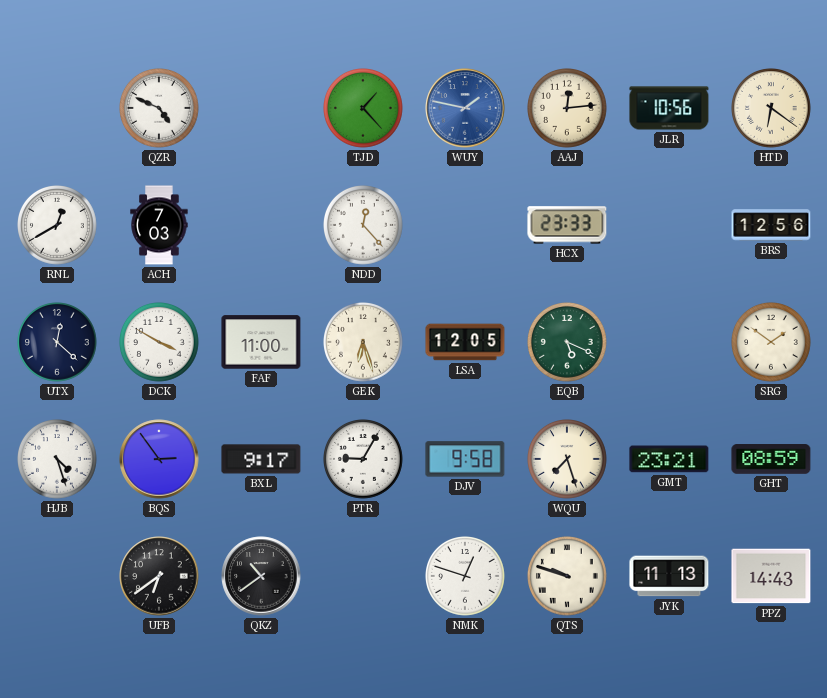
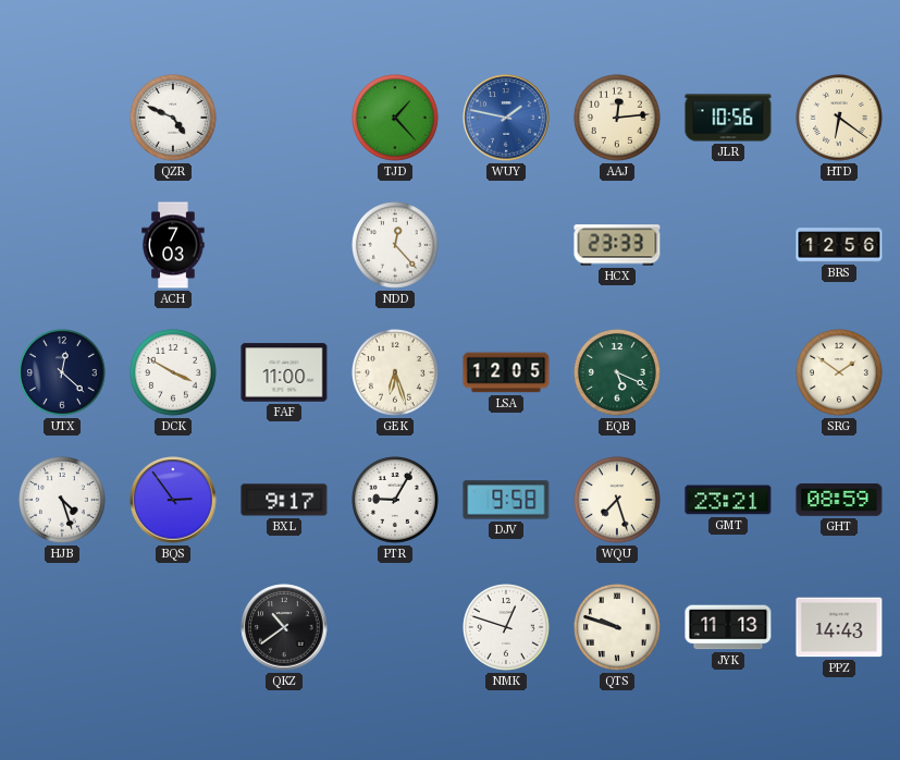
RNL: 12:40 -> none
UFB: 6:39 -> none
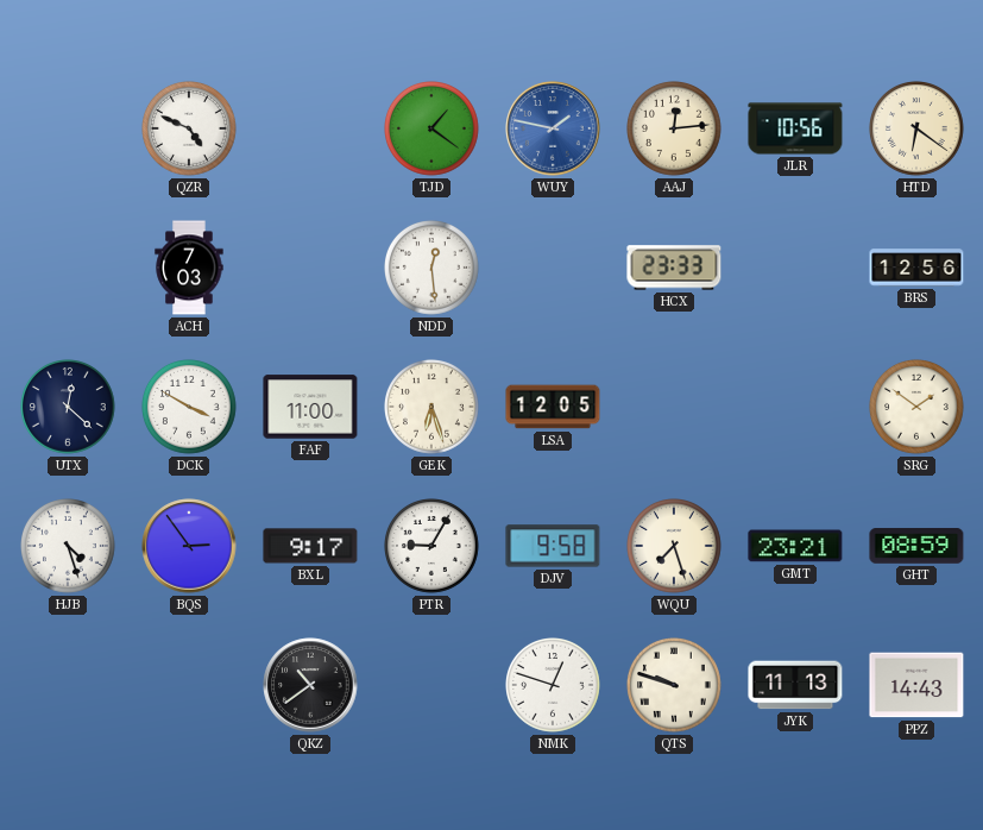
TJD: 1:23 -> 1:21
NDD: 12:23 -> 12:29
EQB: 5:19 -> none
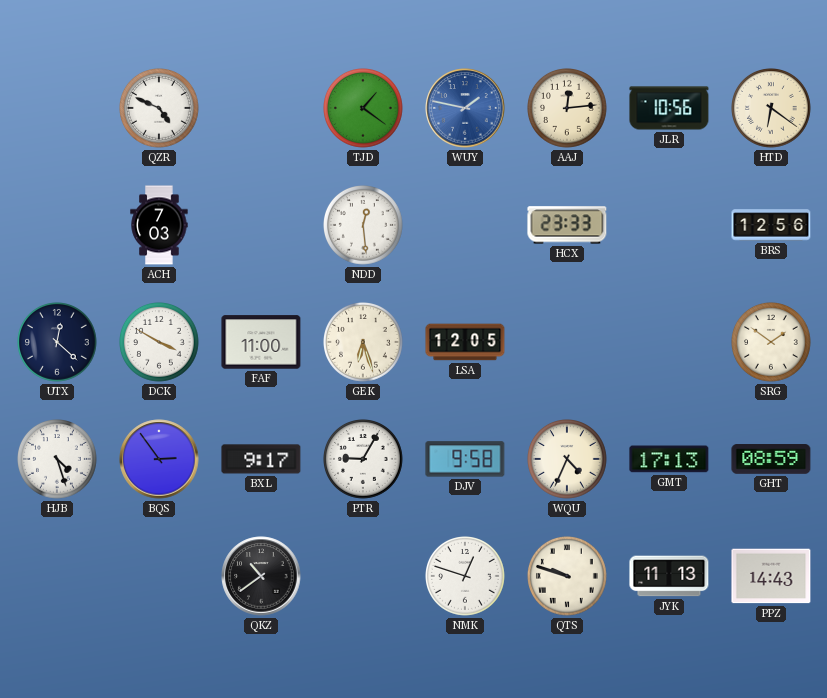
WQU: 7:27 -> 4:34
GMT: 23:21 -> 17:13
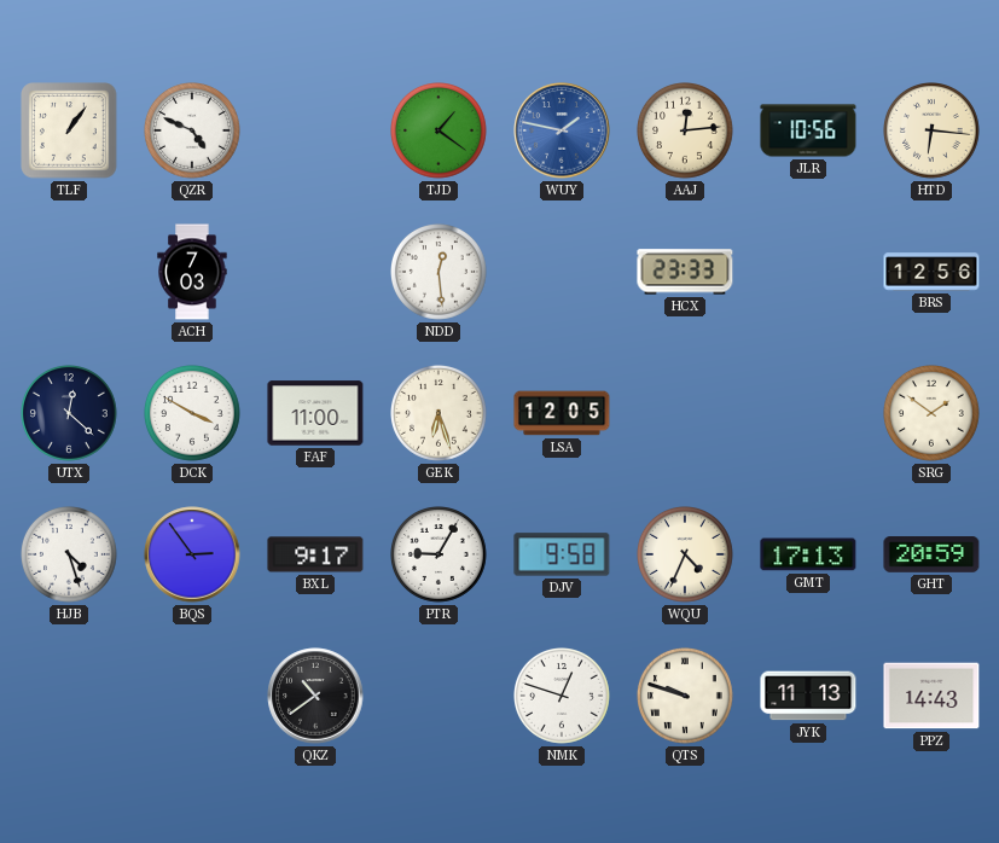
TLF: none -> 1:06
HTD: 6:21 -> 6:16
GHT: 08:59 -> 20:59
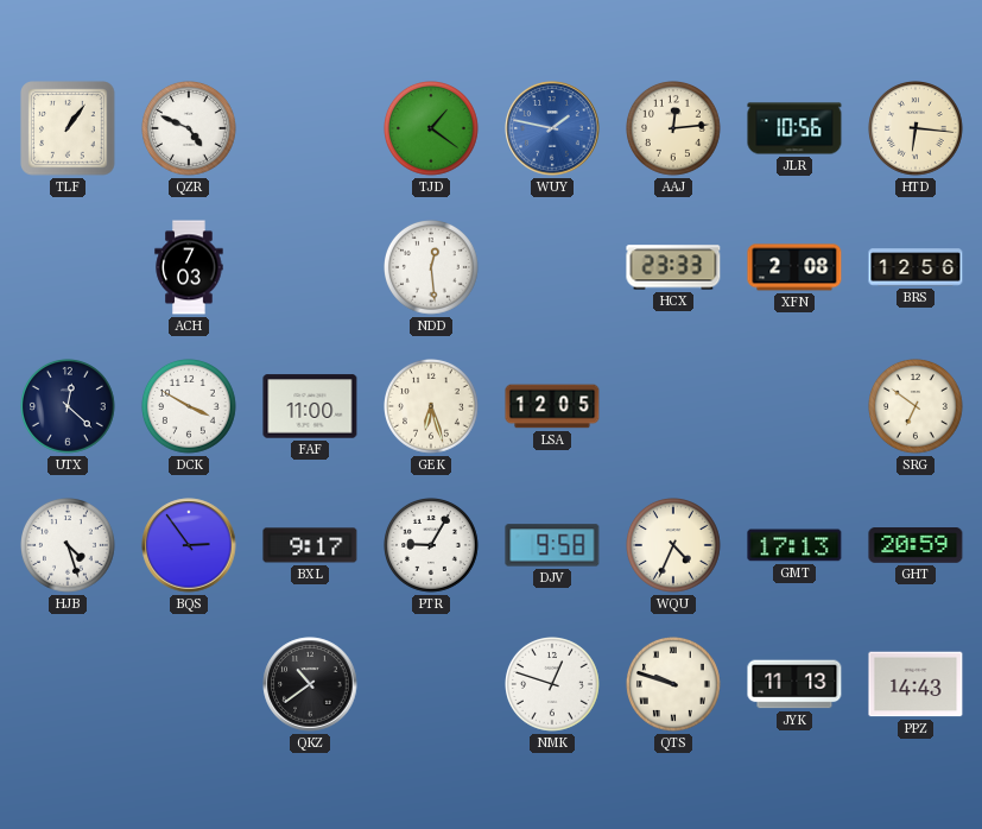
XFN: none -> 2:08
SRG: 1:51 -> 6:51
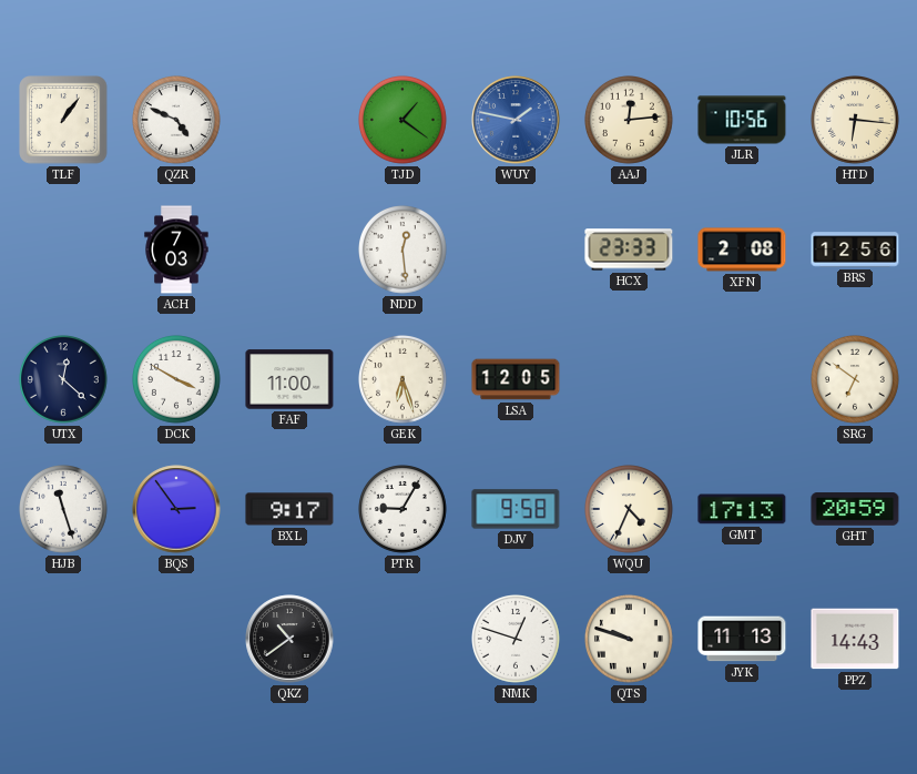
HJB: 4:27 -> 11:27
